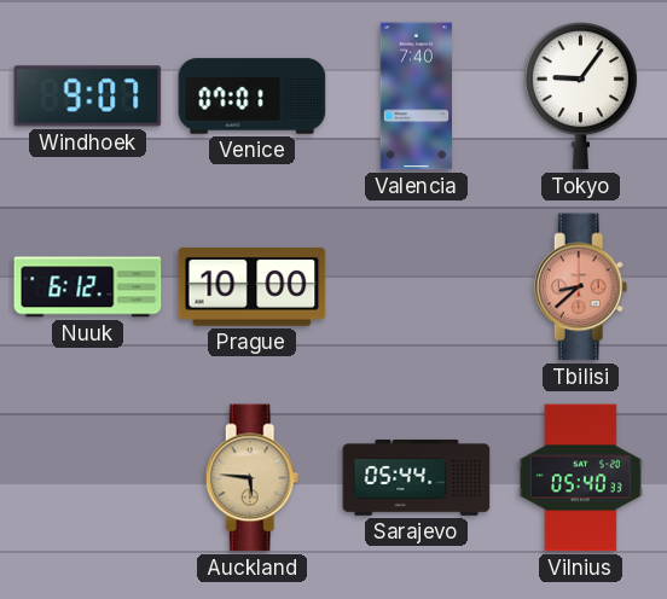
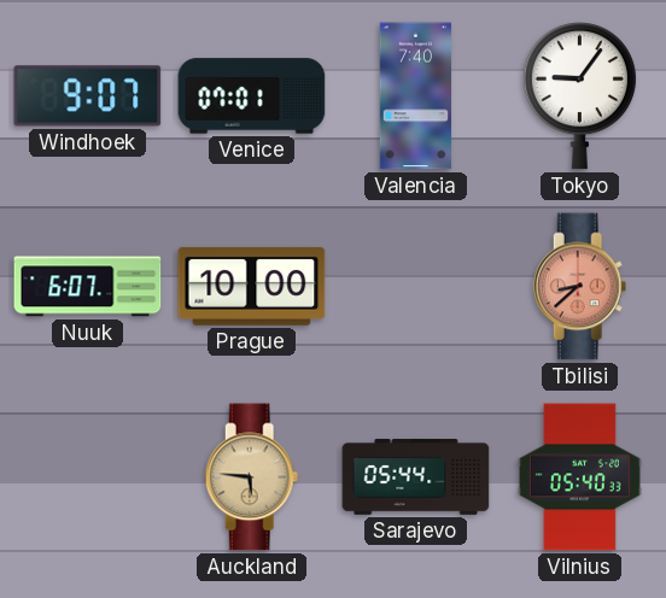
Nuuk: 6:12 -> 6:07
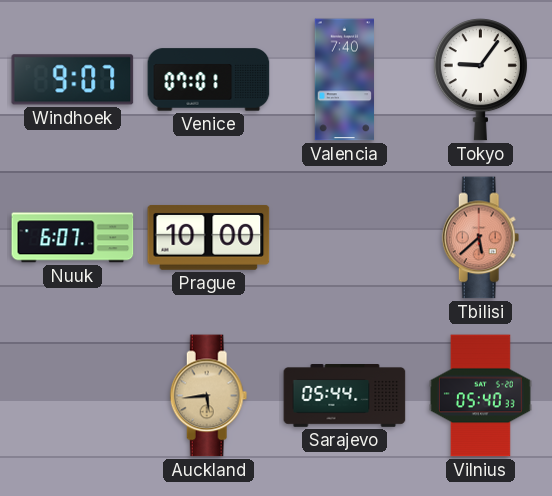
Tbilisi: 8:38 -> 5:38
Auckland: 5:46 -> 5:44
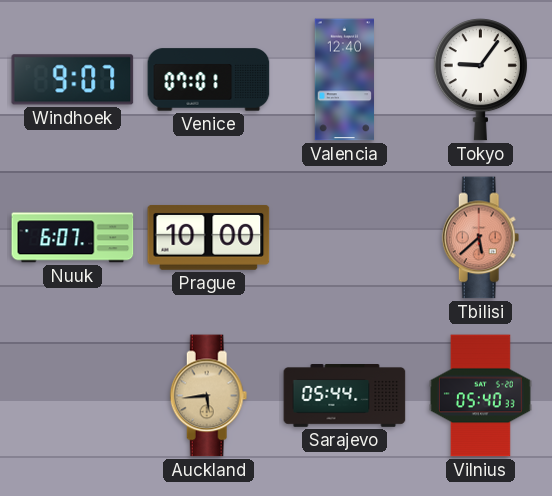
Valencia: 7:40 -> 12:40
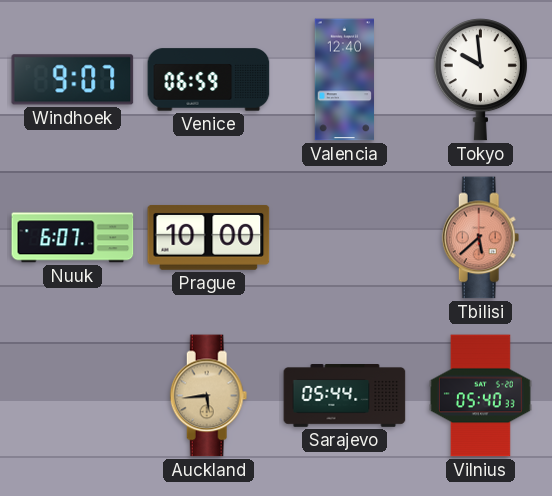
Venice: 07:01 -> 06:59
Tokyo: 9:06 -> 9:59
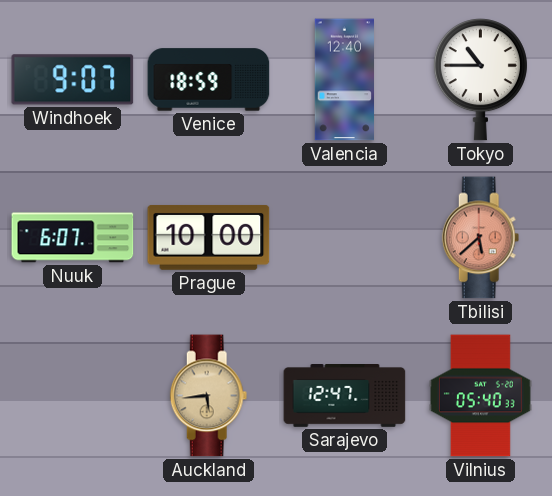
Venice: 06:59 -> 18:59
Tokyo: 9:59 -> 10:45
Sarajevo: 05:44 -> 12:47
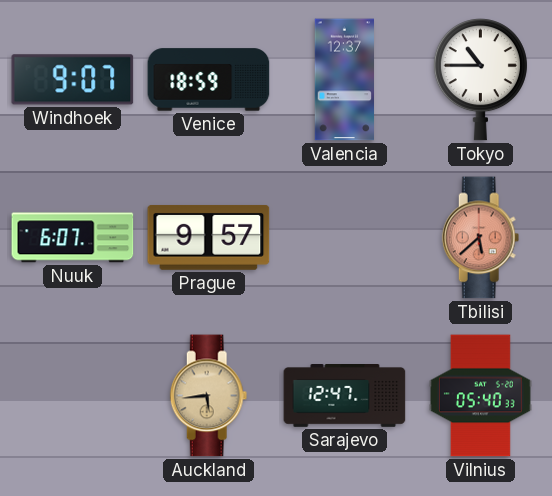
Valencia: 12:40 -> 12:37
Prague: 10:00 -> 9:57
